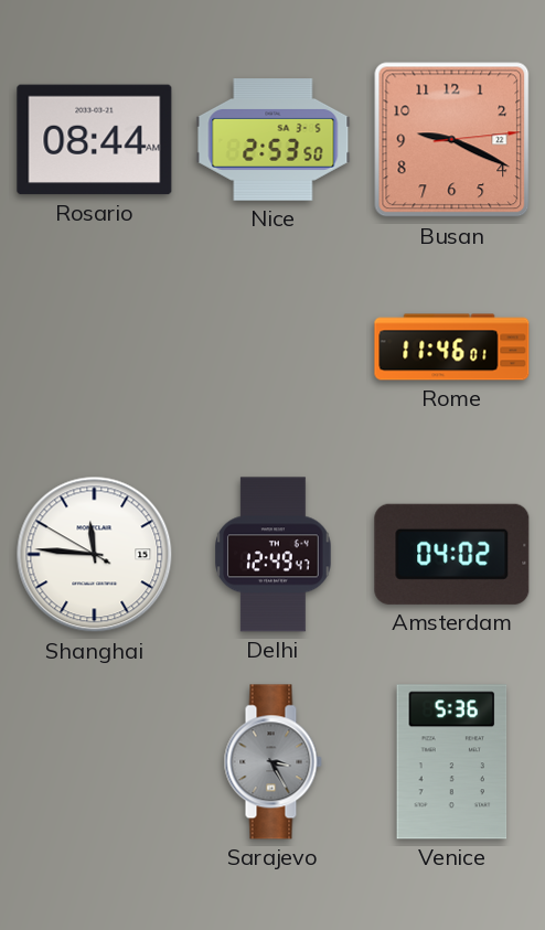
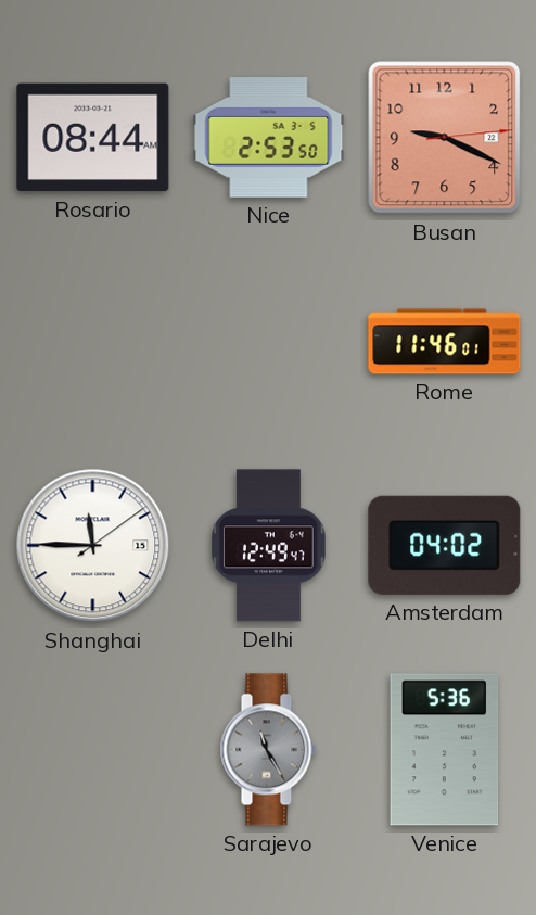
Shanghai: 11:45:50 -> 11:45:09
Sarajevo: 3:25 -> 11:25
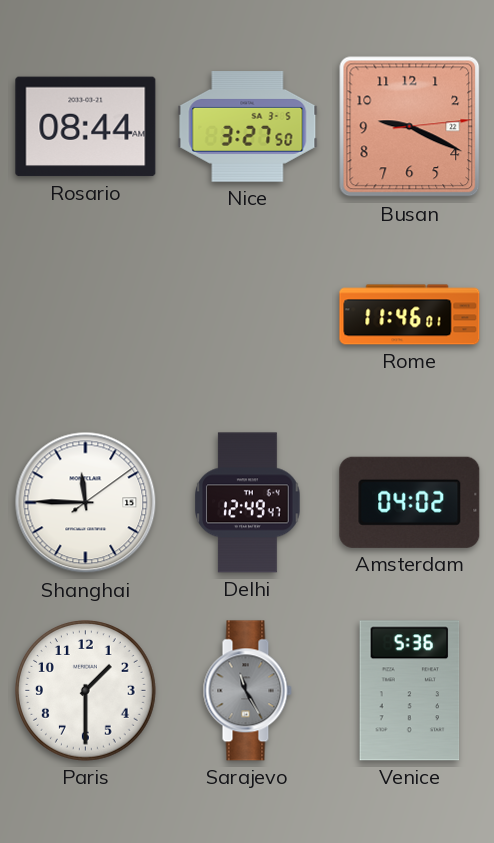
Nice: 2:53 -> 3:27
Paris: none -> 1:30
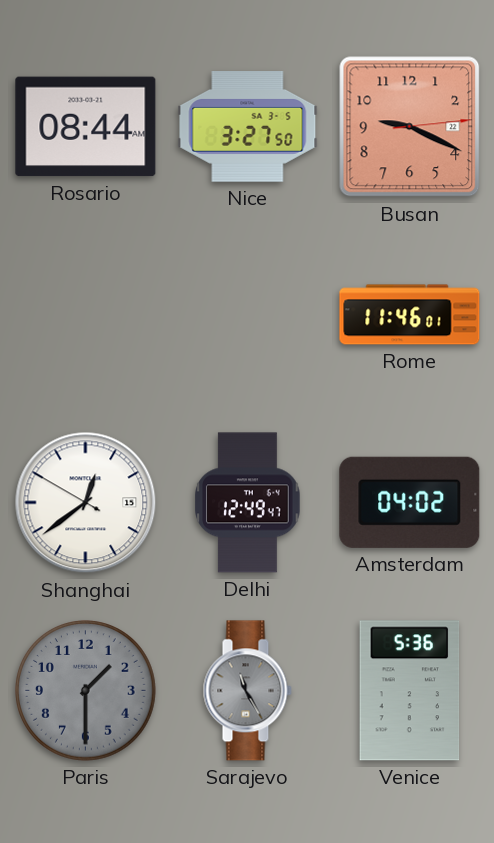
Shanghai: 11:45 -> 12:38
Paris dial: white -> grey
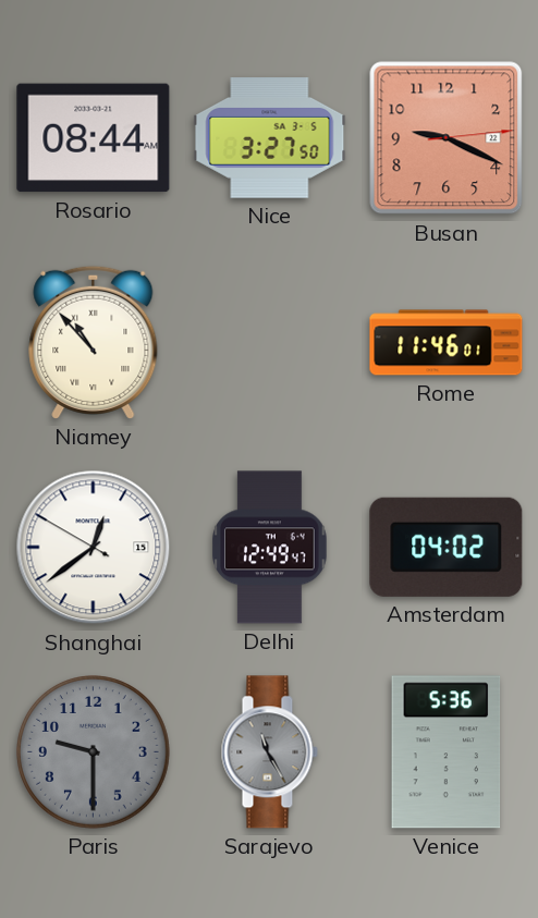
Niamey: none -> 10:53
Paris: 1:30 -> 9:30
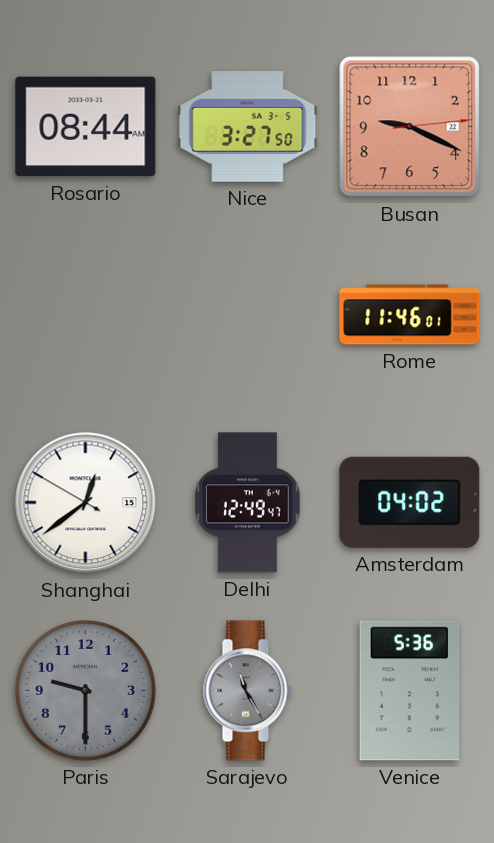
Niamey: 10:53 -> none
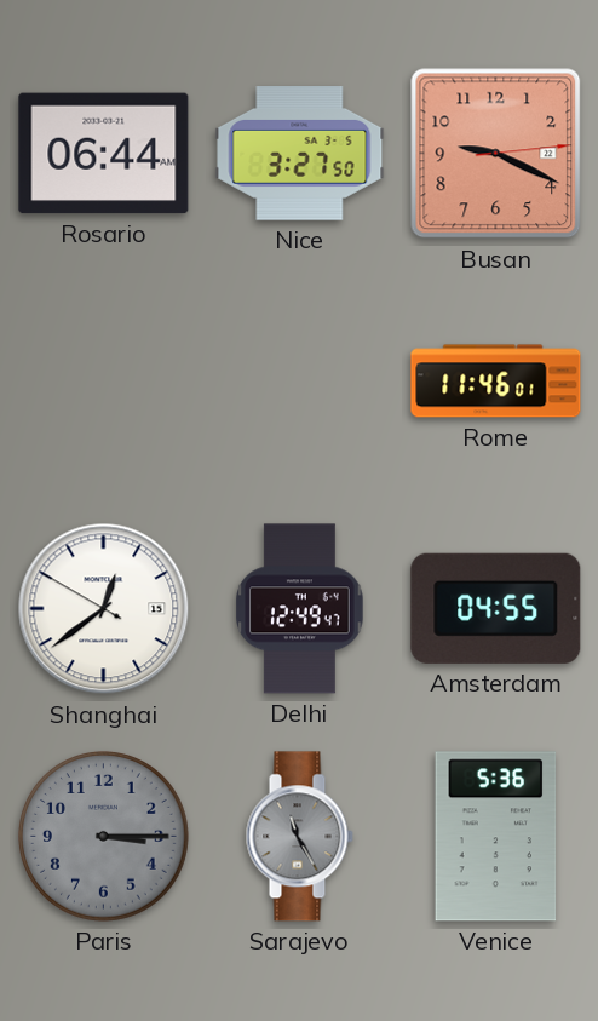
Rosario: 08:44 -> 06:44
Amsterdam: 04:02 -> 04:55
Paris: 9:30 -> 3:15
